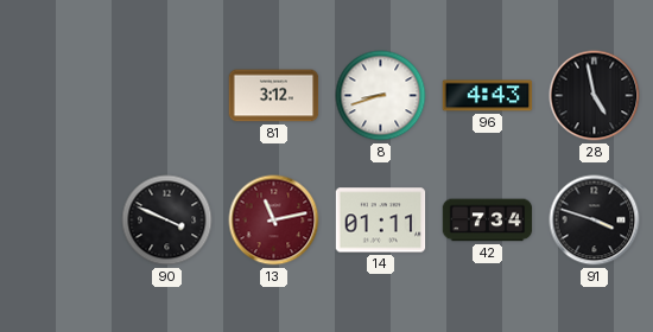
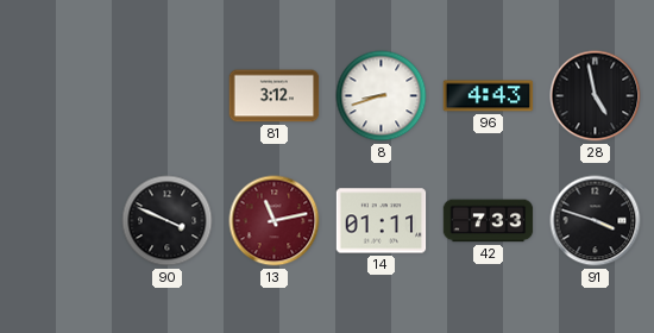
42: 7:34 -> 7:33
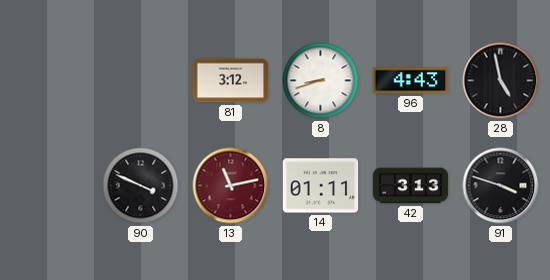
42: 7:33 -> 3:13
